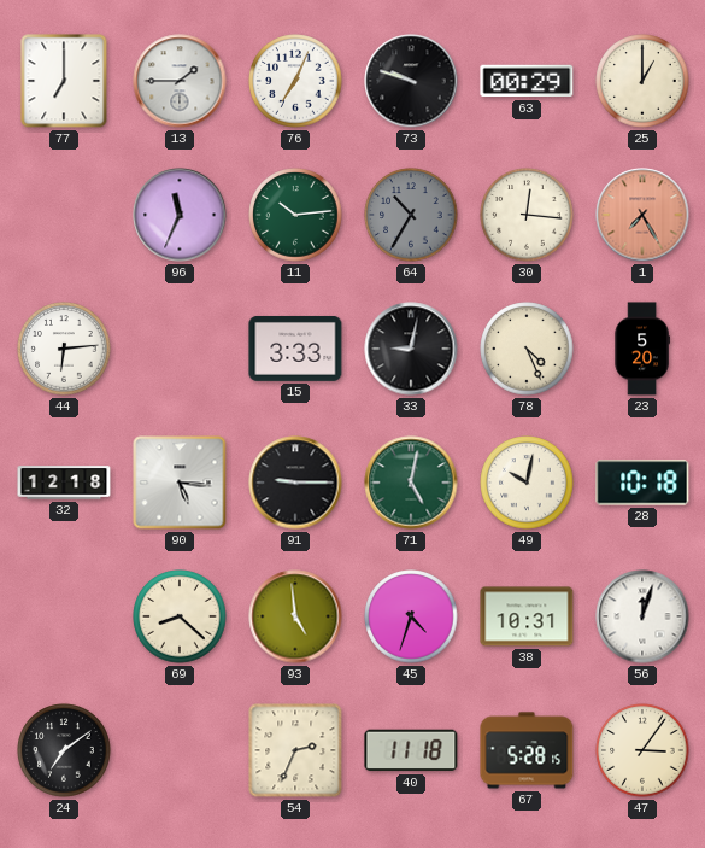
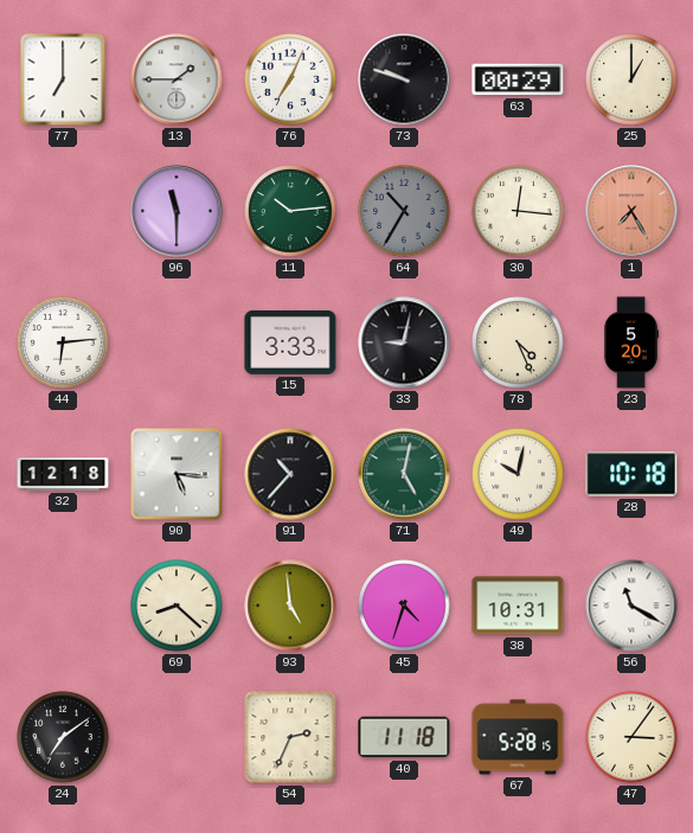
96: 11:34 -> 11:30
91: 9:15 -> 10:37
56: 12:03 -> 11:20
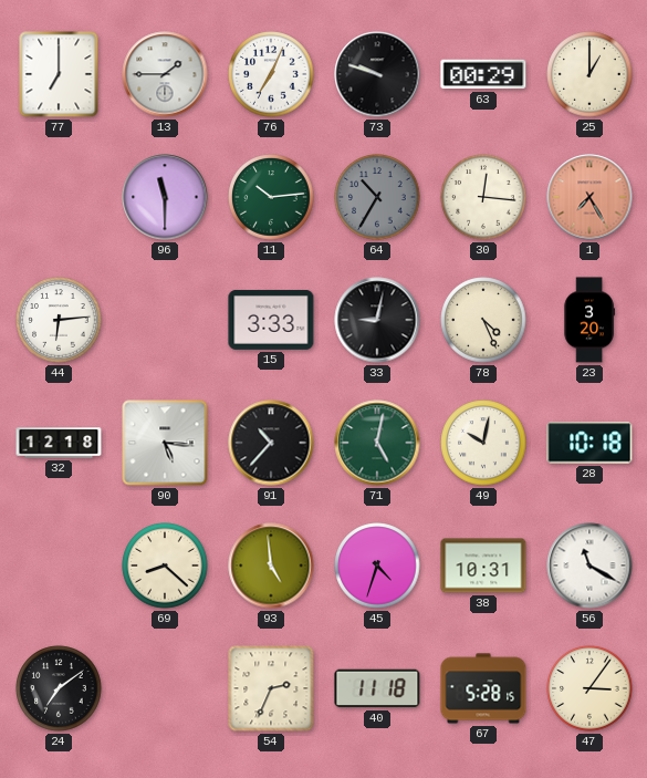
23: 5:20 -> 3:20
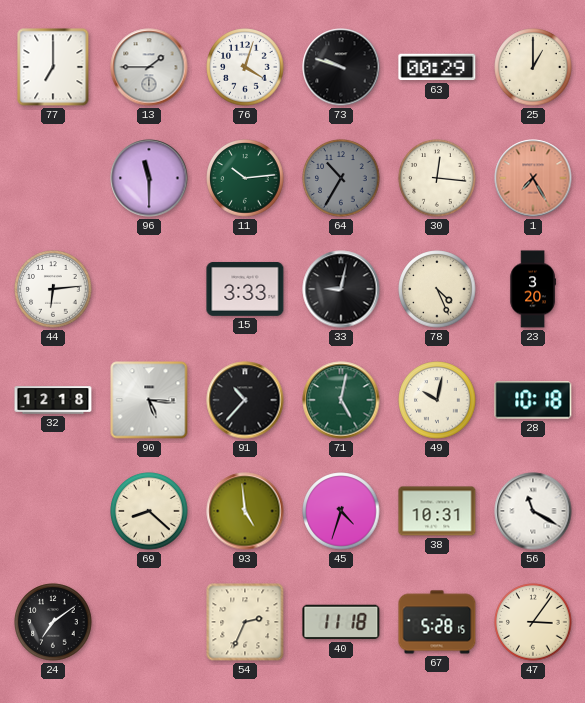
76: 7:04 -> 4:03
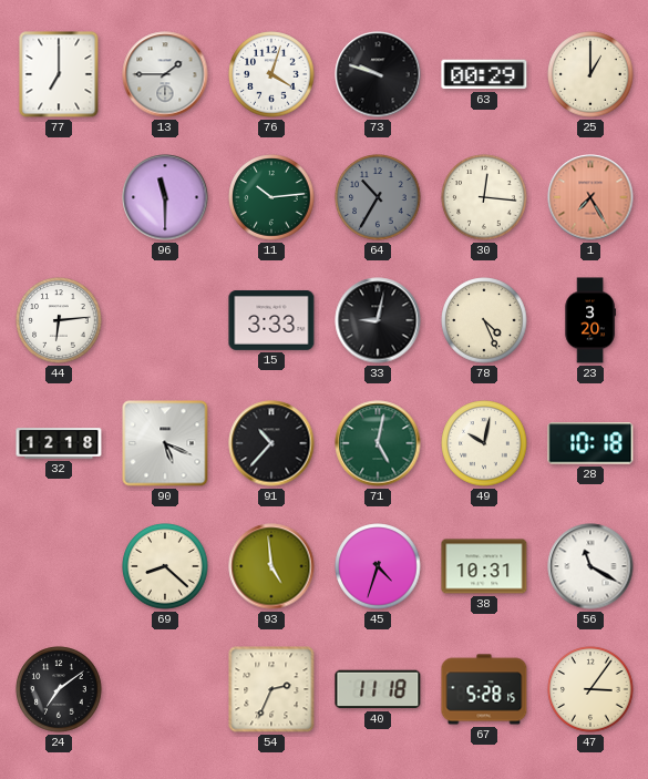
90: 5:16 -> 5:19
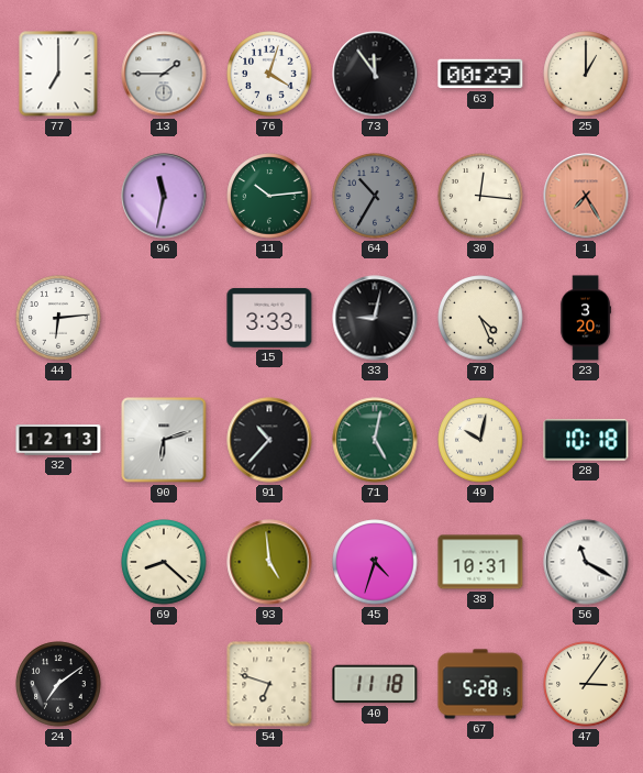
73: 9:48 -> 11:54
96: 11:30 -> 11:32
32: 12:18 -> 12:13
90: 5:19 -> 6:12
54: 2:34 -> 6:48
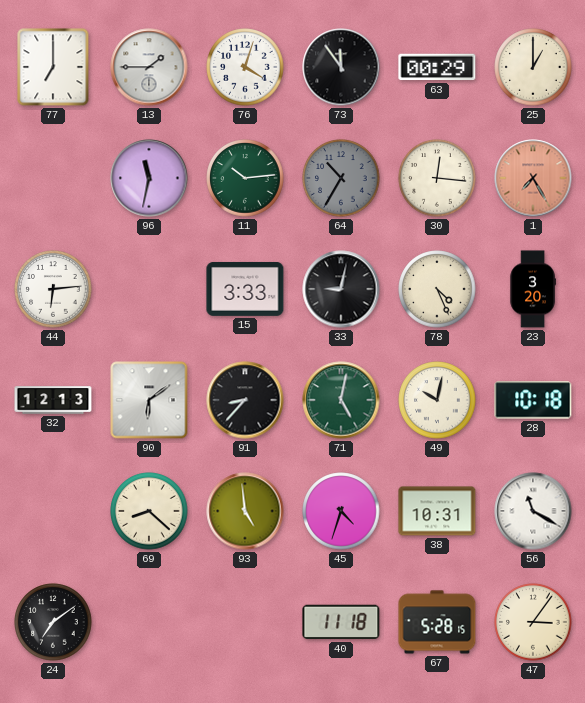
90: 6:12 -> 6:09
91: 10:37 -> 8:37
54: 6:48 -> none
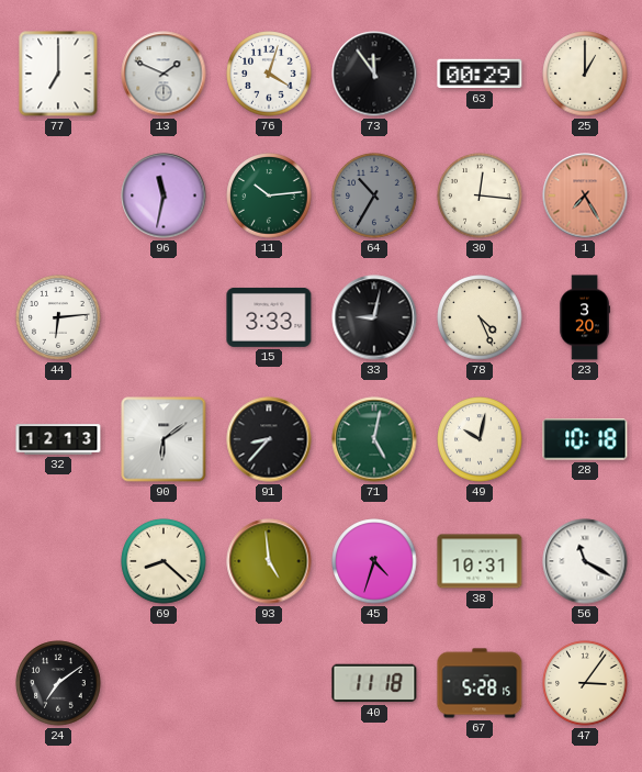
13: 1:45 -> 1:49
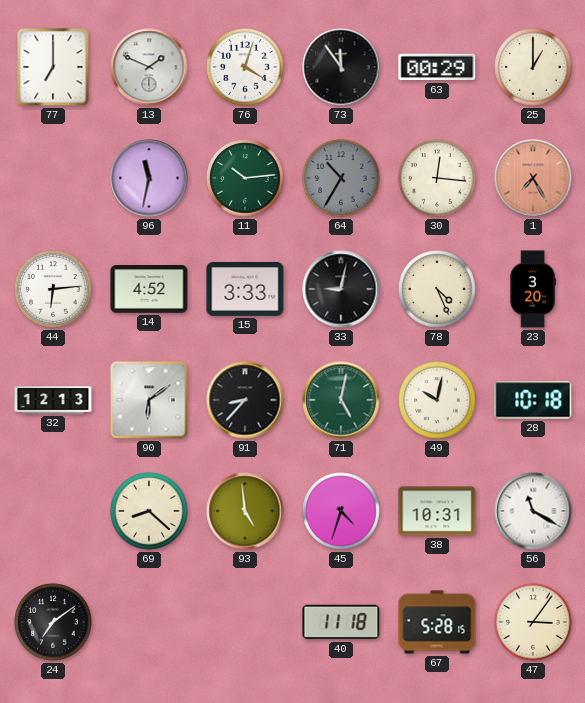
14: none -> 4:52
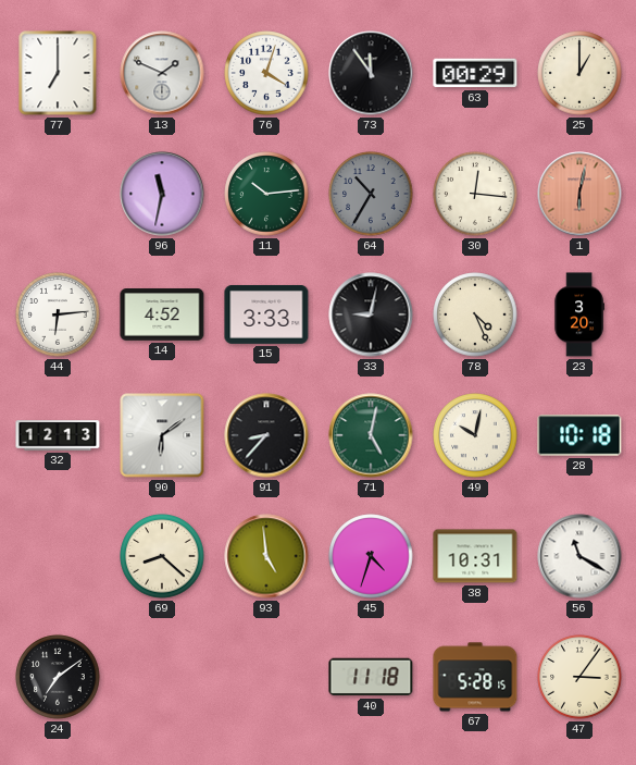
1: 7:25 -> 6:02
